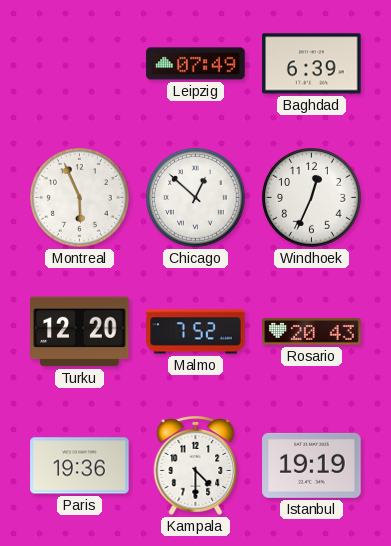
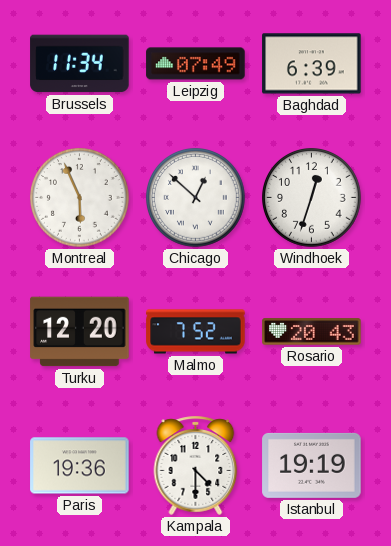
Brussels: none -> 11:34
Windhoek: 12:34 -> 12:33
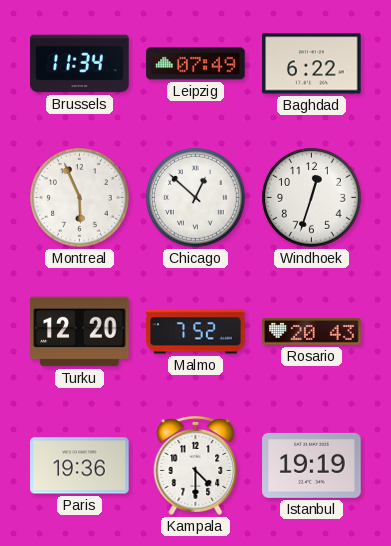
Baghdad: 6:39 -> 6:22
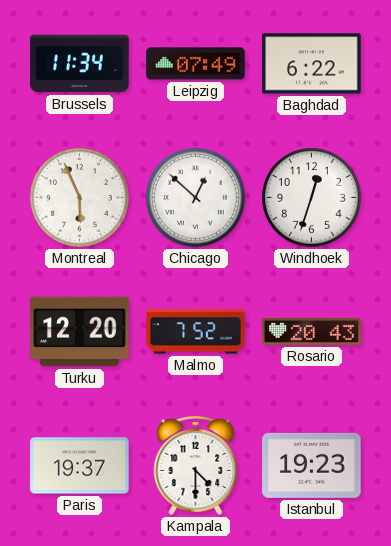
Paris: 19:36 -> 19:37
Istanbul: 19:19 -> 19:23
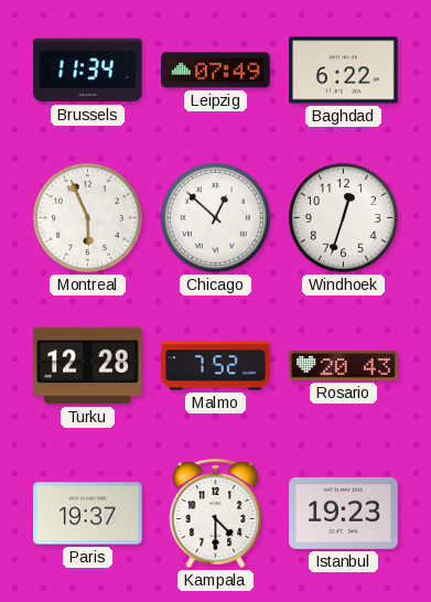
Turku: 12:20 -> 12:28
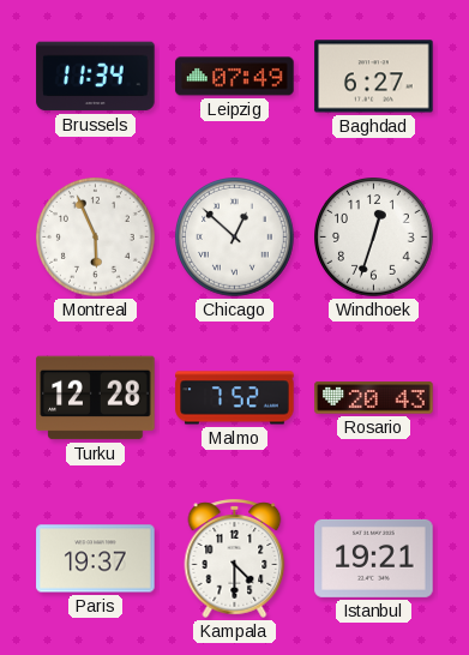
Baghdad: 6:22 -> 6:27
Istanbul: 19:23 -> 19:21
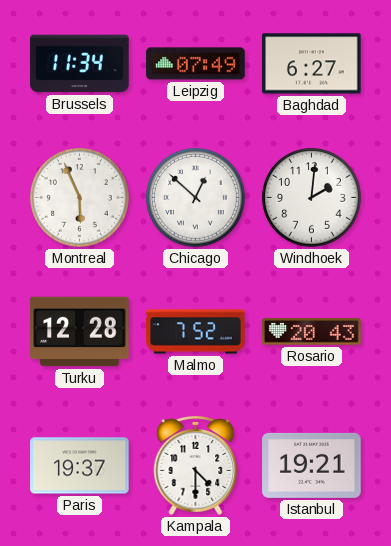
Windhoek: 12:33 -> 2:01
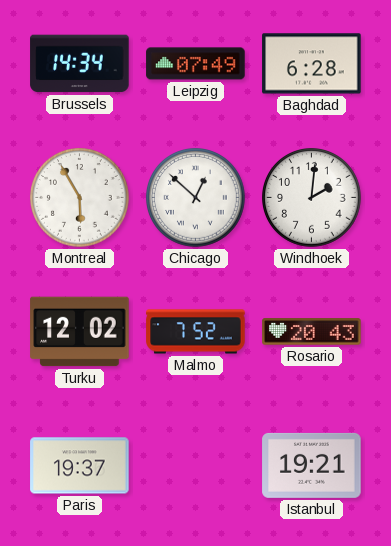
Brussels: 11:34 -> 14:34
Baghdad: 6:27 -> 6:28
Montreal: 5:56 -> 5:55
Turku: 12:28 -> 12:02
Kampala: 4:30 -> none
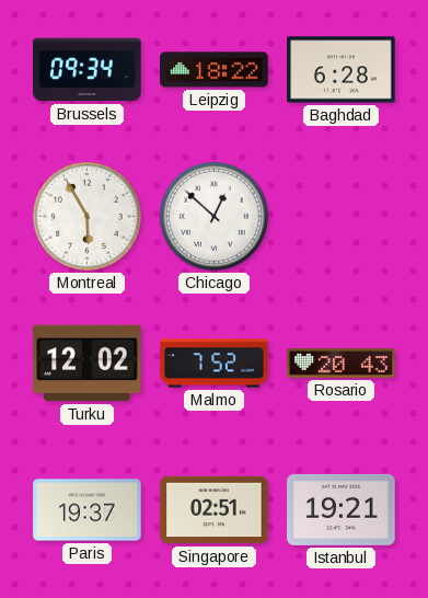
Brussels: 14:34 -> 09:34
Leipzig: 07:49 -> 18:22
Windhoek: 2:01 -> none
Singapore: none -> 02:51
